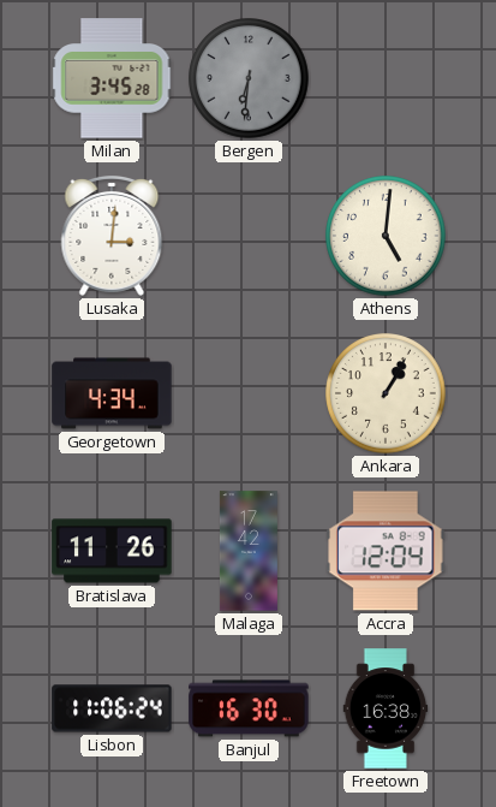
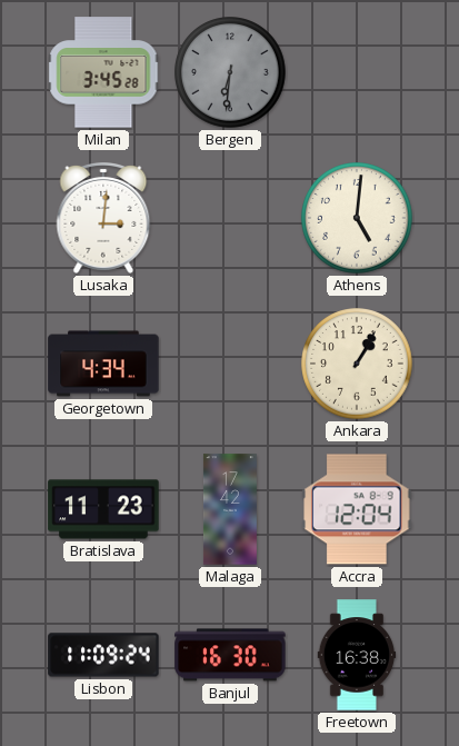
Bratislava: 11:26 -> 11:23
Lisbon: 11:06 -> 11:09
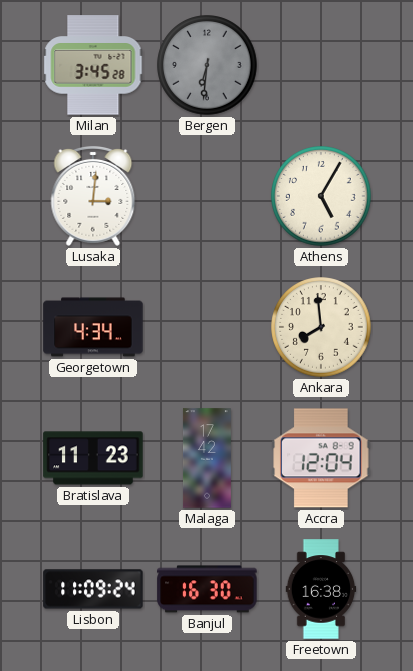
Athens: 5:01 -> 5:05
Ankara: 1:05 -> 7:59
